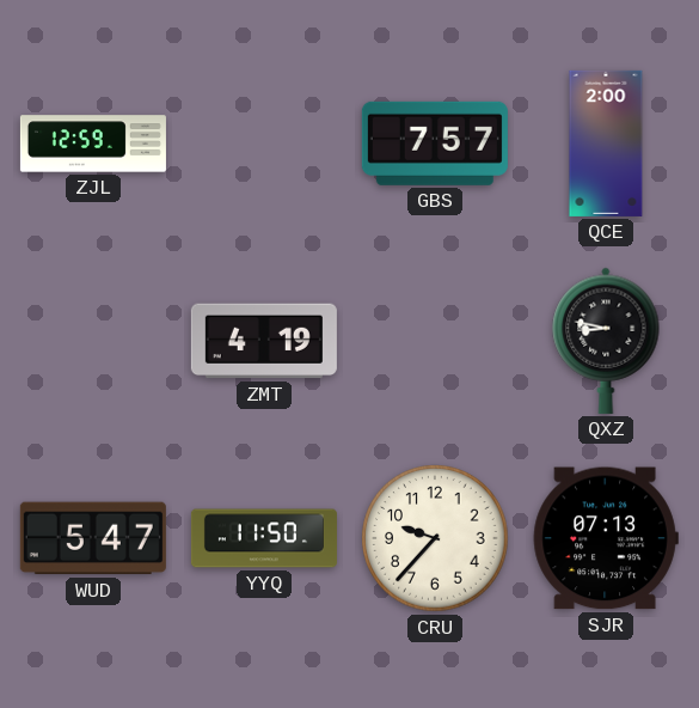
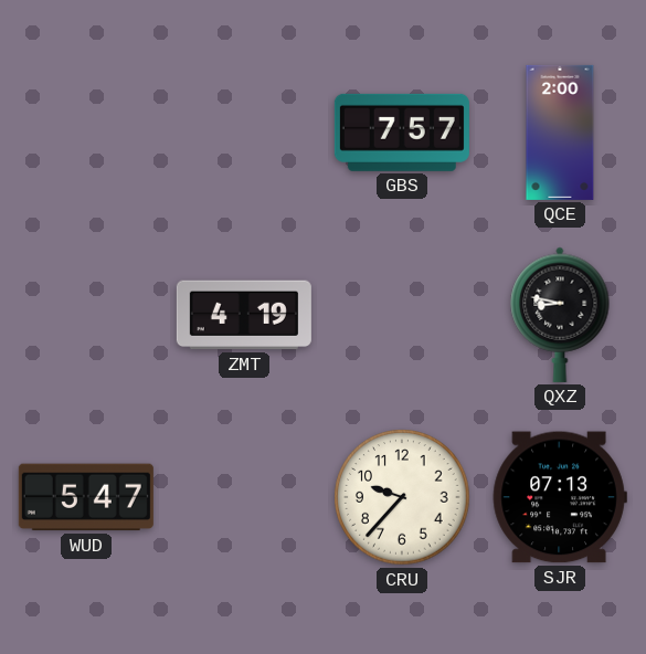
ZJL: 12:59 -> none
YYQ: 11:50 -> none
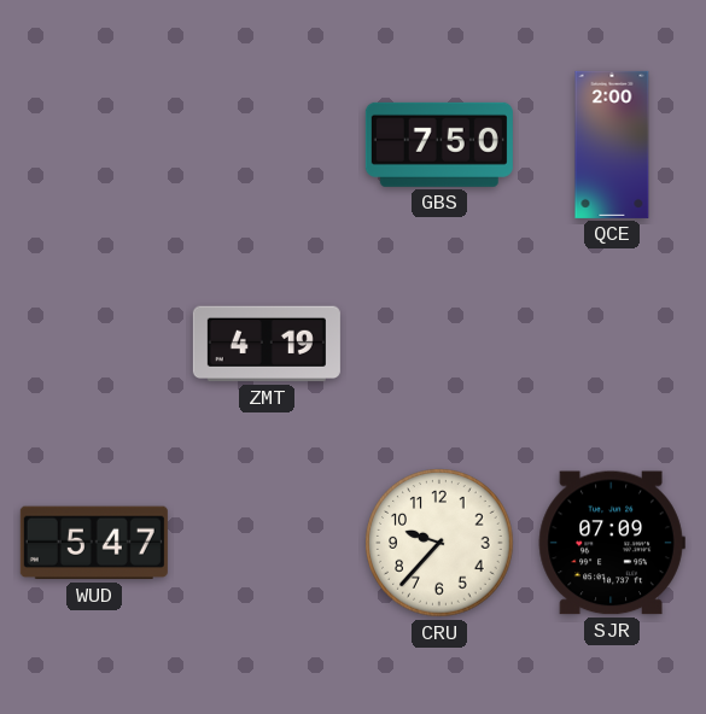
GBS: 7:57 -> 7:50
QXZ: 8:47 -> none
SJR: 07:13 -> 07:09
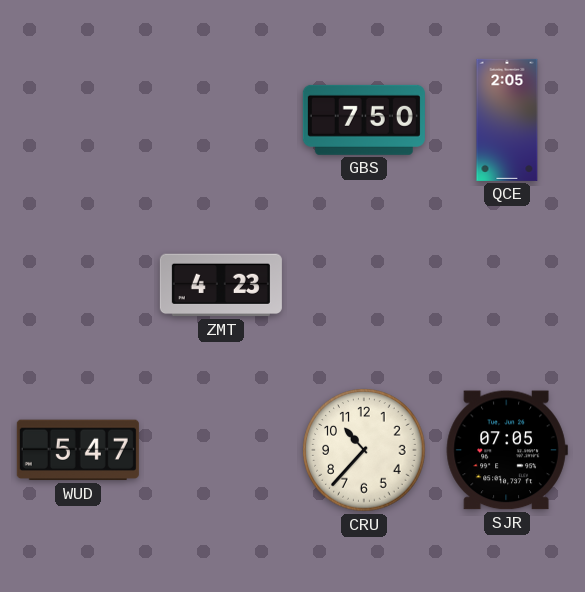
QCE: 2:00 -> 2:05
ZMT: 4:19 -> 4:23
CRU: 9:37 -> 10:37
SJR: 07:09 -> 07:05
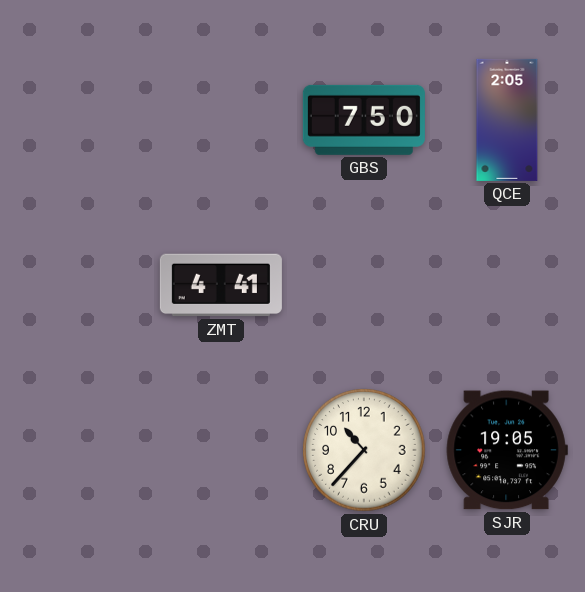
ZMT: 4:23 -> 4:41
WUD: 5:47 -> none
SJR: 07:05 -> 19:05
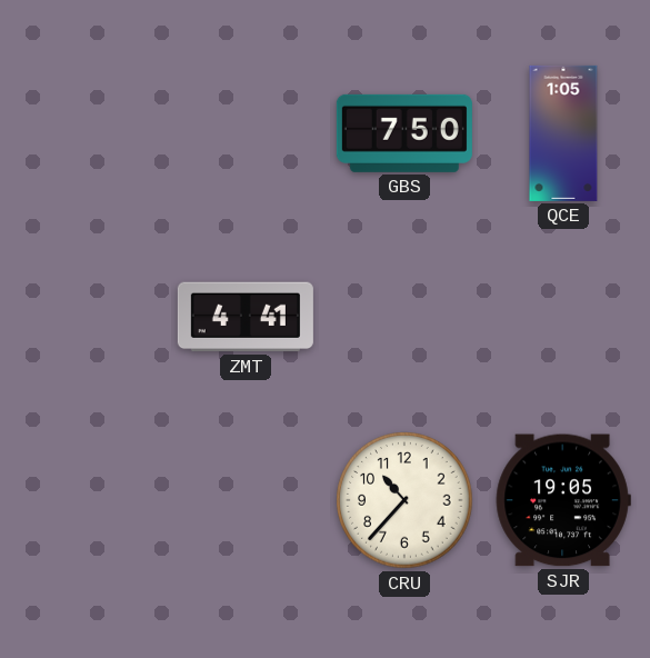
QCE: 2:05 -> 1:05
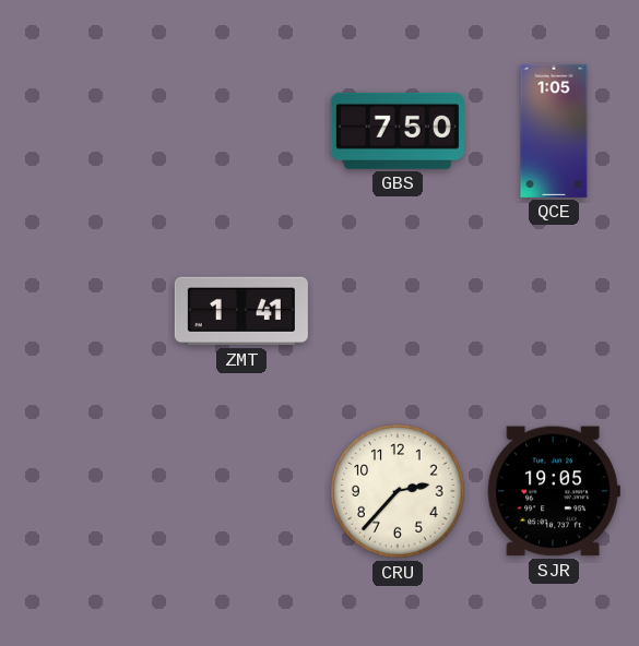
ZMT: 4:41 -> 1:41
CRU: 10:37 -> 2:37
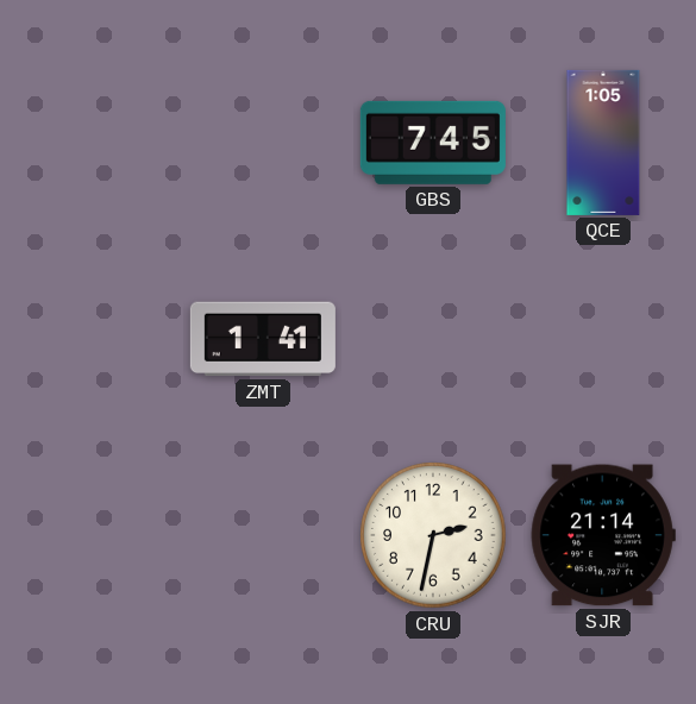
GBS: 7:50 -> 7:45
CRU: 2:37 -> 2:32
SJR: 19:05 -> 21:14
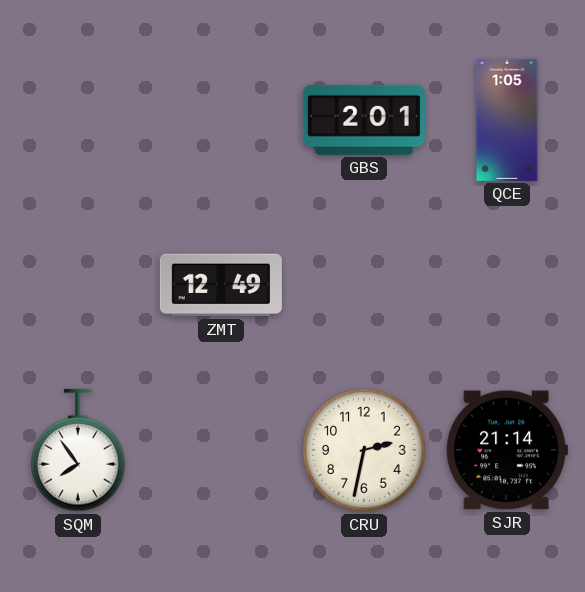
GBS: 7:45 -> 2:01
ZMT: 1:41 -> 12:49
SQM: none -> 7:54
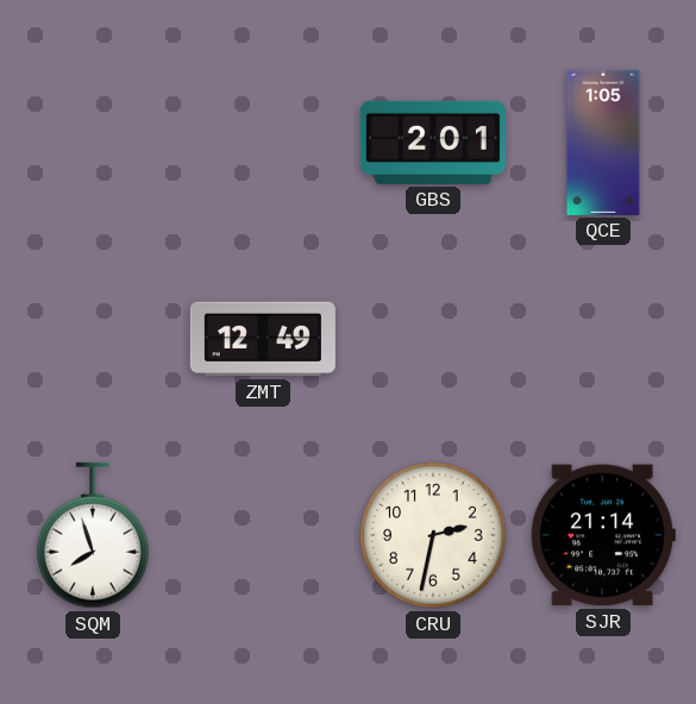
SQM: 7:54 -> 7:57
